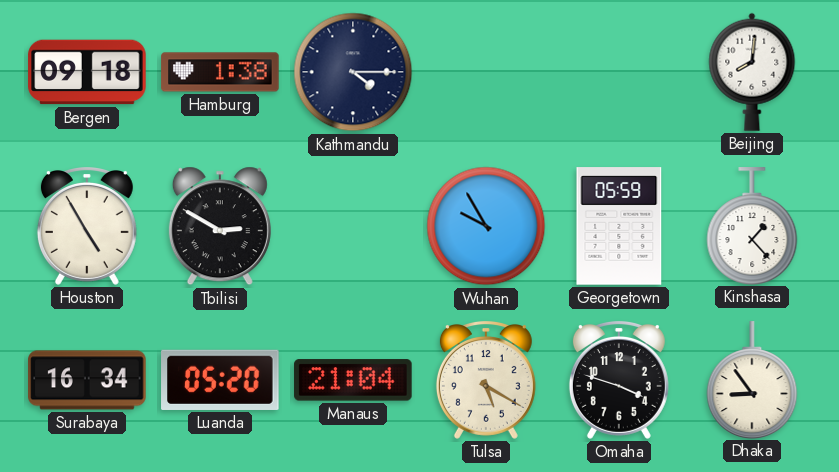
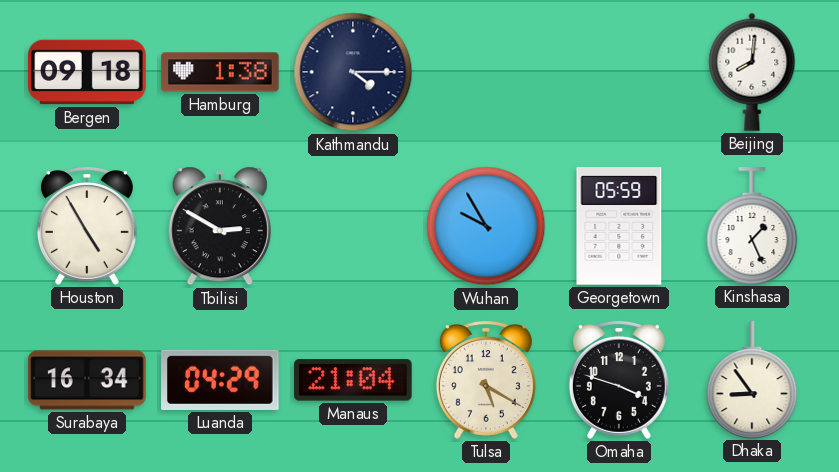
Kinshasa: 1:23 -> 1:26
Luanda: 05:20 -> 04:29
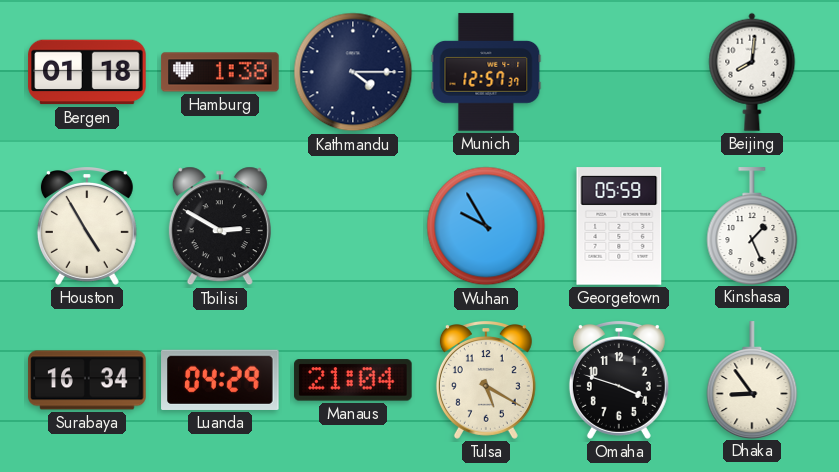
Bergen: 09:18 -> 01:18
Munich: none -> 12:57
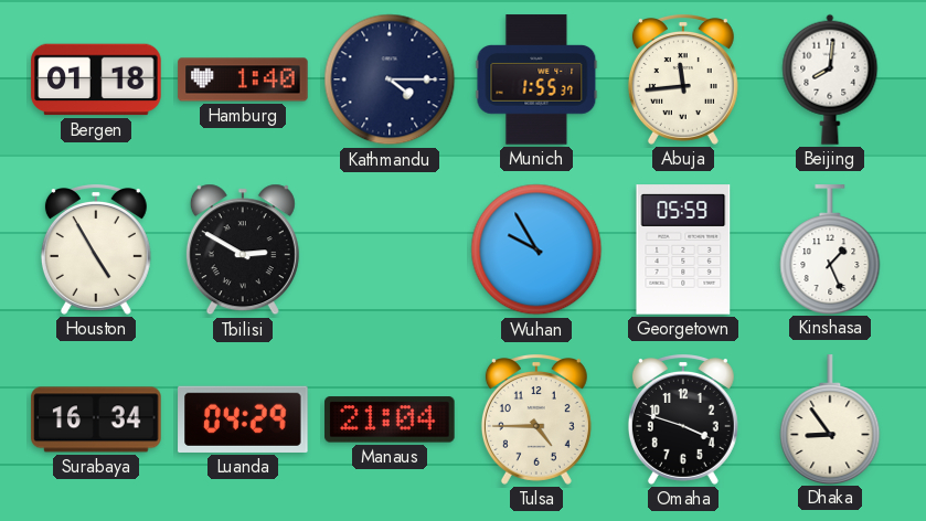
Hamburg: 1:38 -> 1:40
Munich: 12:57 -> 1:55
Abuja: none -> 11:44
Tulsa: 5:20 -> 4:45
